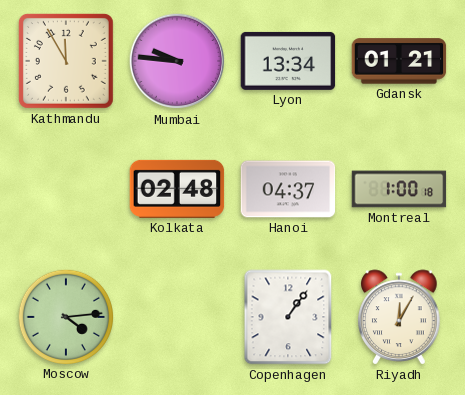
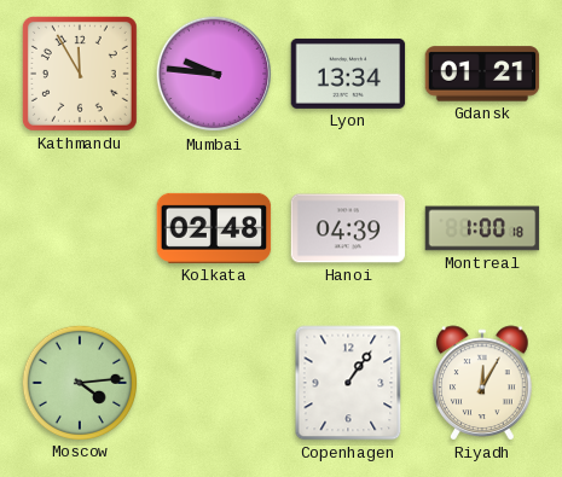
Hanoi: 04:37 -> 04:39
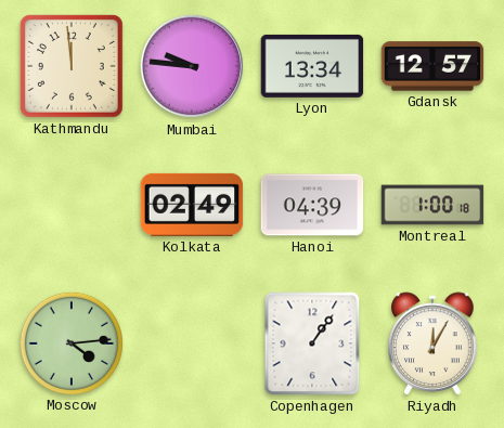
Kathmandu: 11:55 -> 11:59
Gdansk: 01:21 -> 12:57
Kolkata: 02:48 -> 02:49
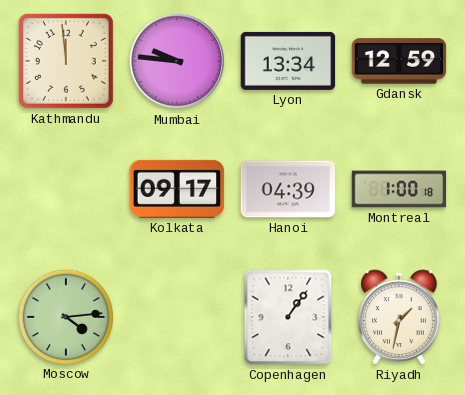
Gdansk: 12:57 -> 12:59
Kolkata: 02:49 -> 09:17
Riyadh: 12:05 -> 1:32
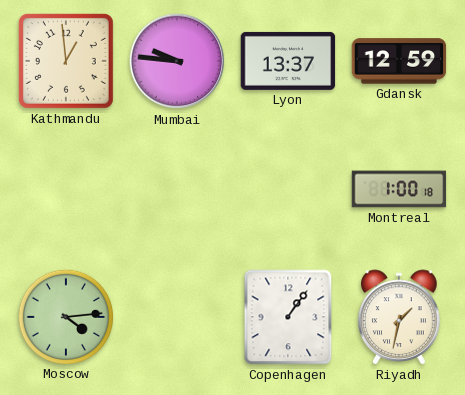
Kathmandu: 11:59 -> 12:59
Lyon: 13:34 -> 13:37
Kolkata: 09:17 -> none
Hanoi: 04:39 -> none
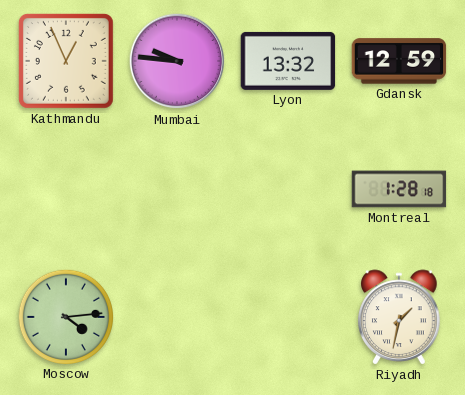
Kathmandu: 12:59 -> 12:56
Lyon: 13:37 -> 13:32
Montreal: 1:00 -> 1:28
Copenhagen: 1:06 -> none
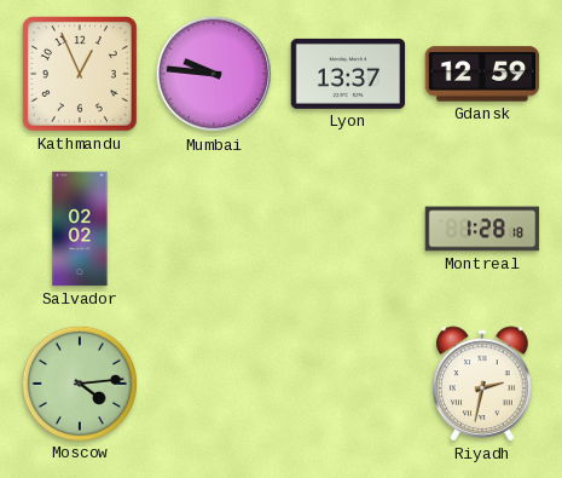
Lyon: 13:32 -> 13:37
Salvador: none -> 02:02
Riyadh: 1:32 -> 2:32
